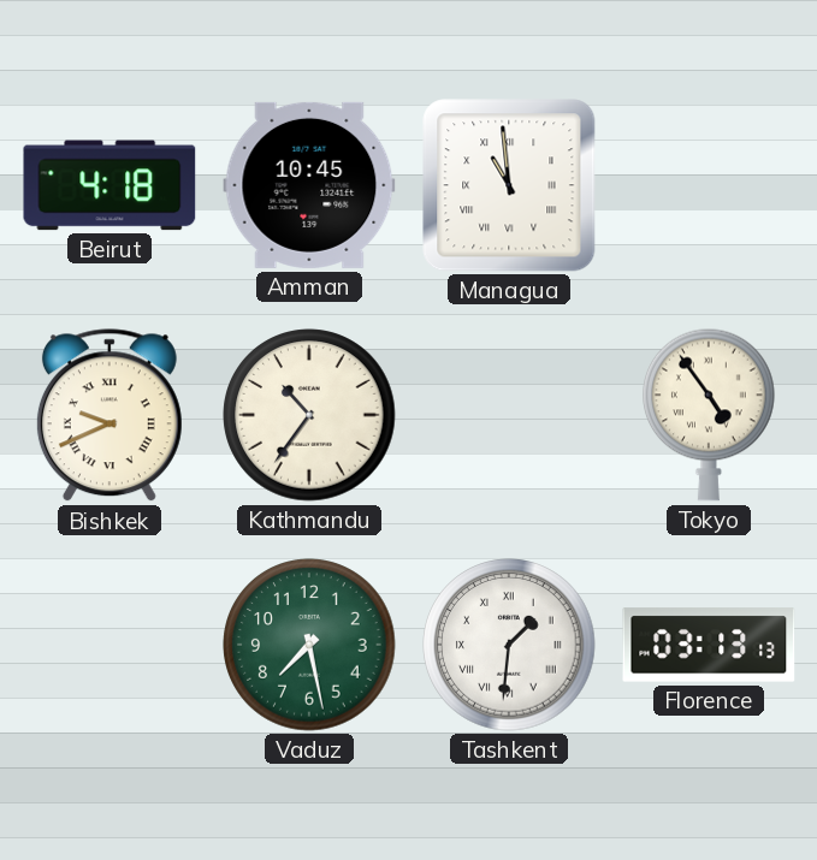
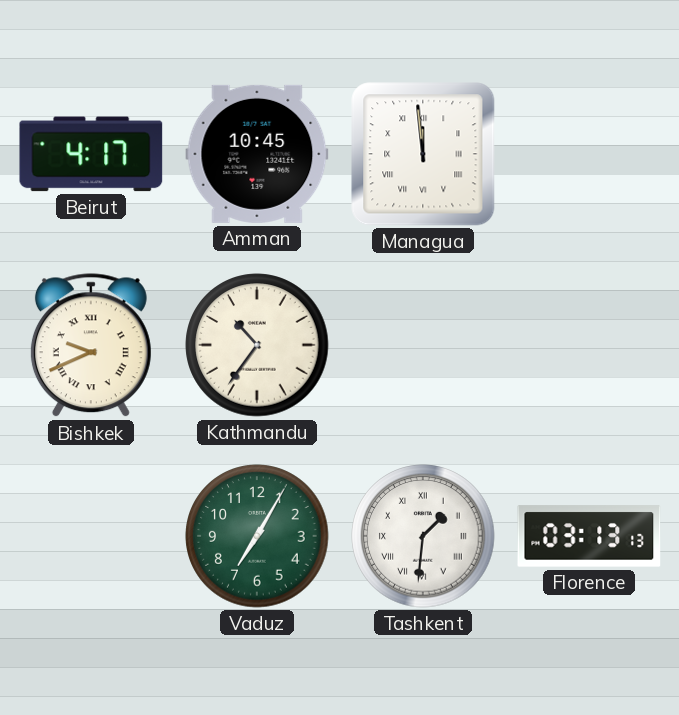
Beirut: 4:18 -> 4:17
Managua: 10:59 -> 11:59
Tokyo: 4:54 -> none
Vaduz: 7:28 -> 7:05
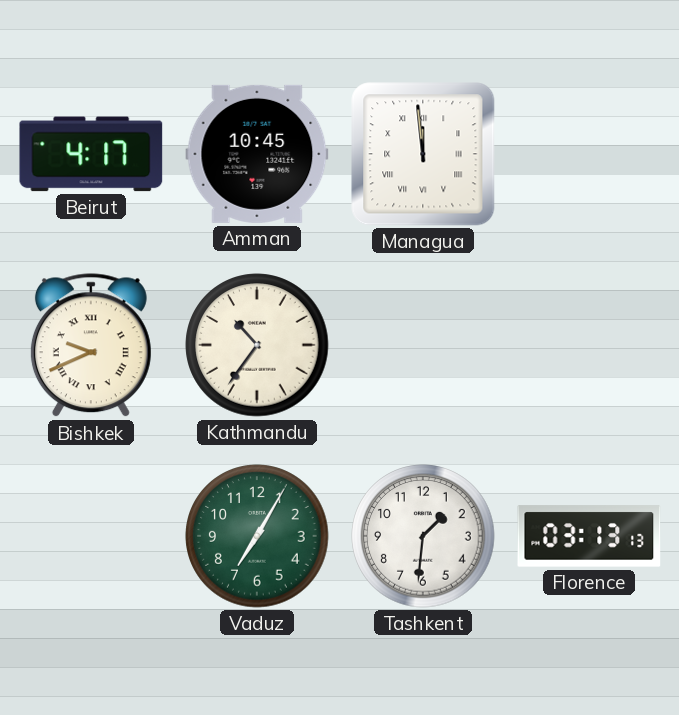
Tashkent numerals: Roman -> Arabic
